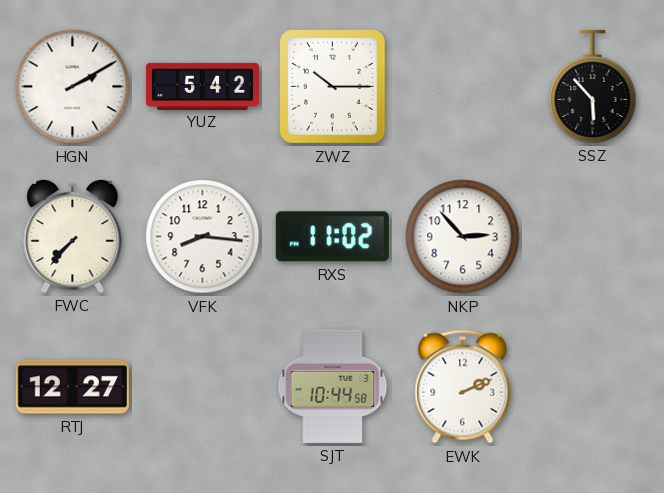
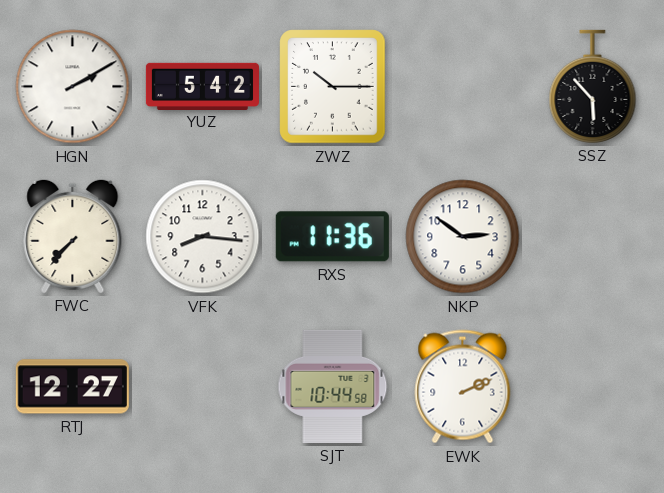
RXS: 11:02 -> 11:36
NKP: 2:53 -> 2:51
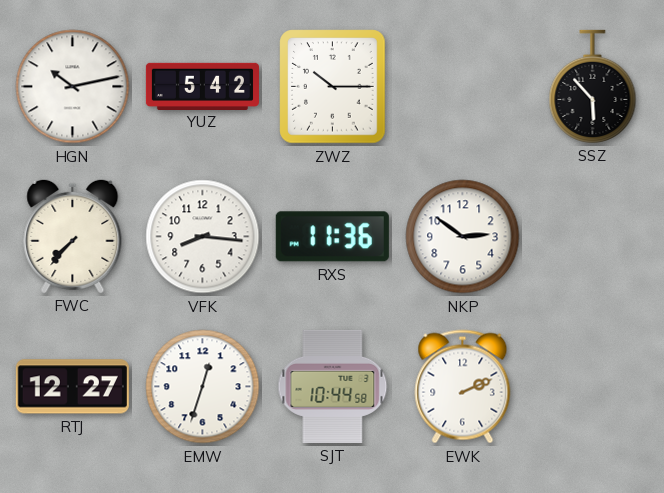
HGN: 2:10 -> 10:13
EMW: none -> 12:33
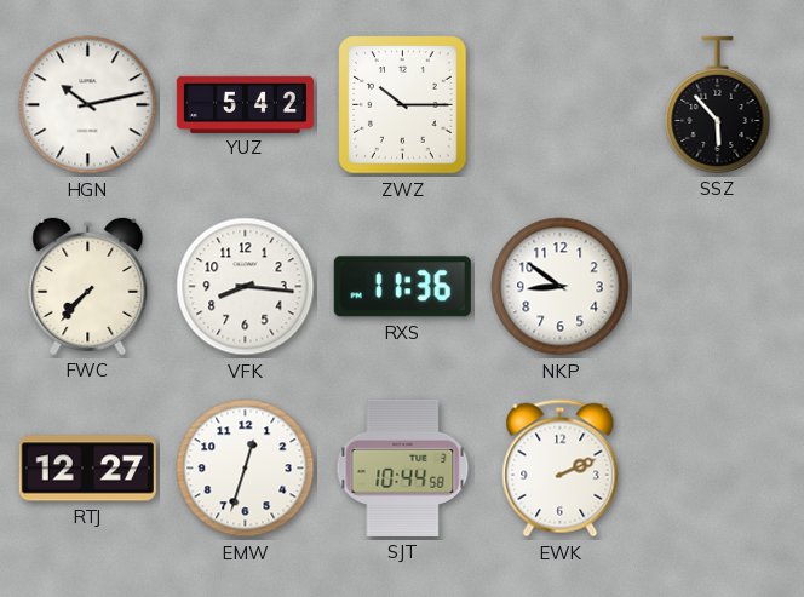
NKP: 2:51 -> 8:51
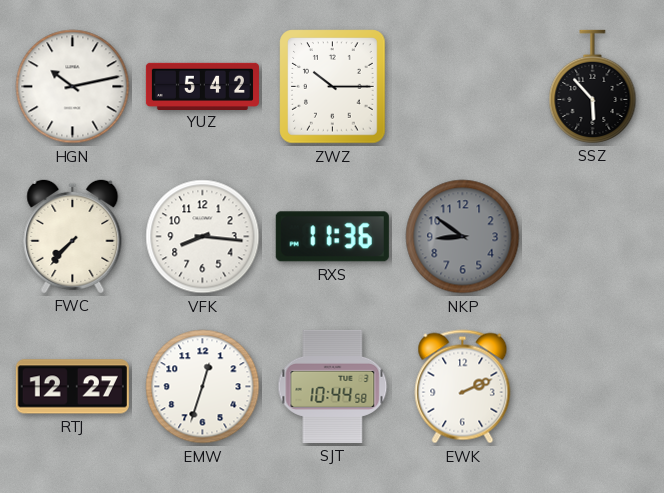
NKP dial: white -> grey
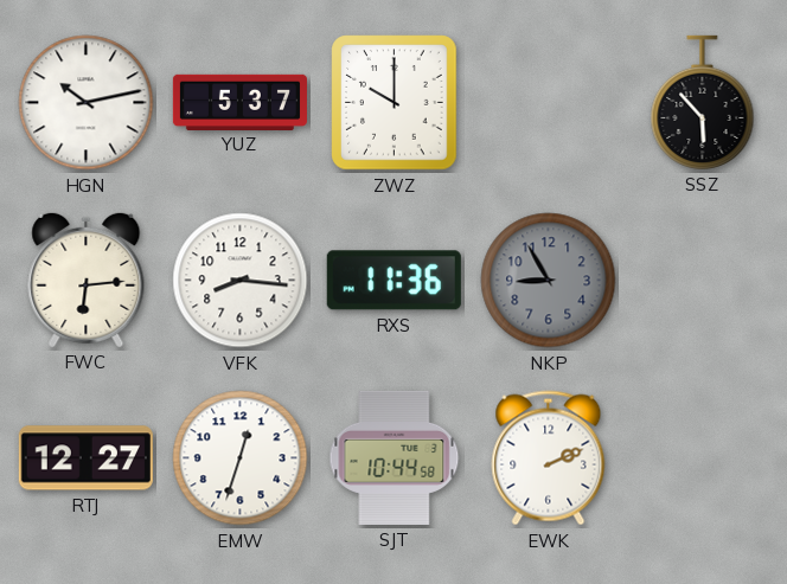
YUZ: 5:42 -> 5:37
ZWZ: 10:15 -> 10:00
FWC: 7:37 -> 6:14
NKP: 8:51 -> 8:55
